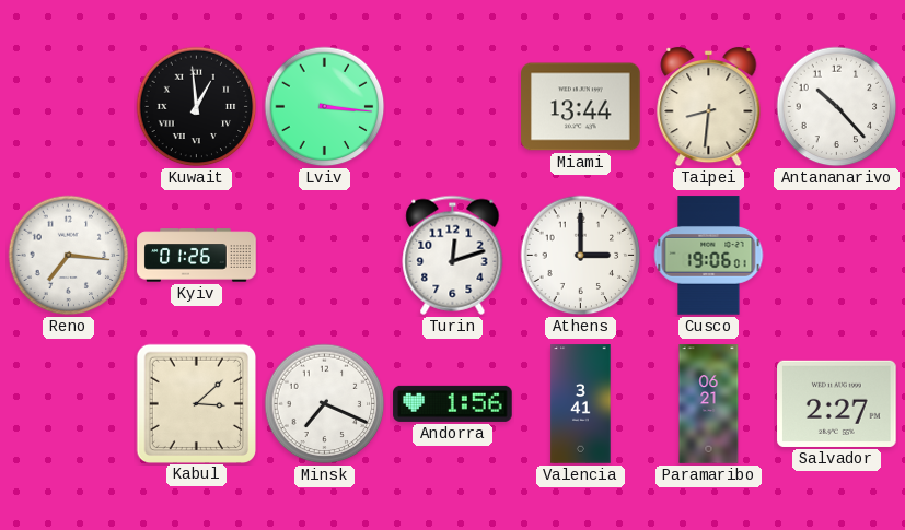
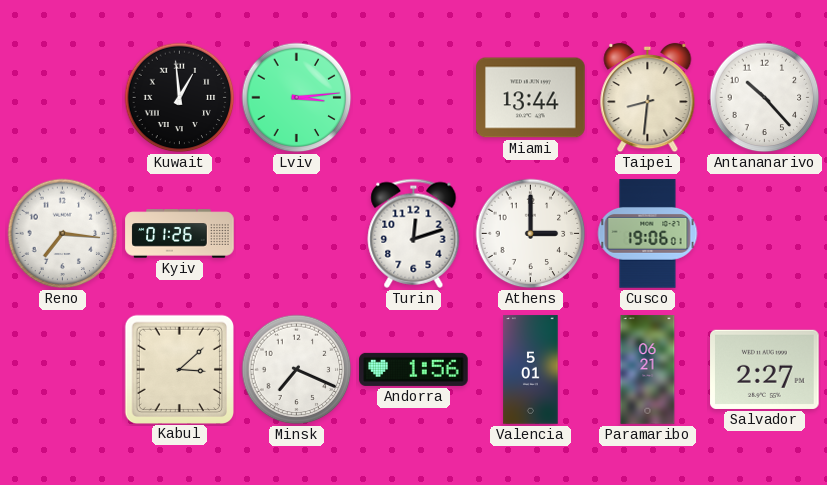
Lviv: 3:16 -> 3:14
Valencia: 3:41 -> 5:01
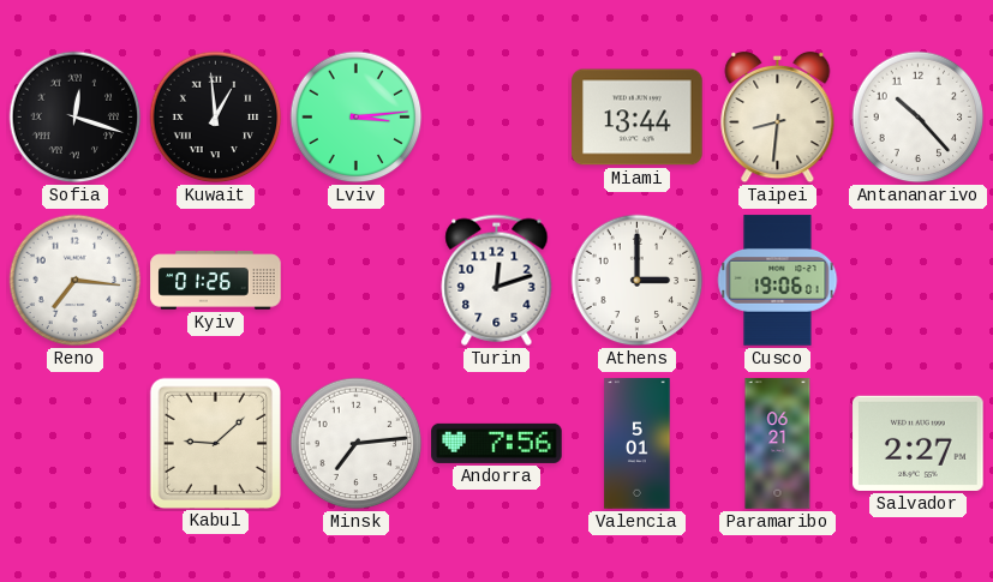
Sofia: none -> 12:18
Kabul: 3:08 -> 9:08
Minsk: 7:19 -> 7:14
Andorra: 1:56 -> 7:56
